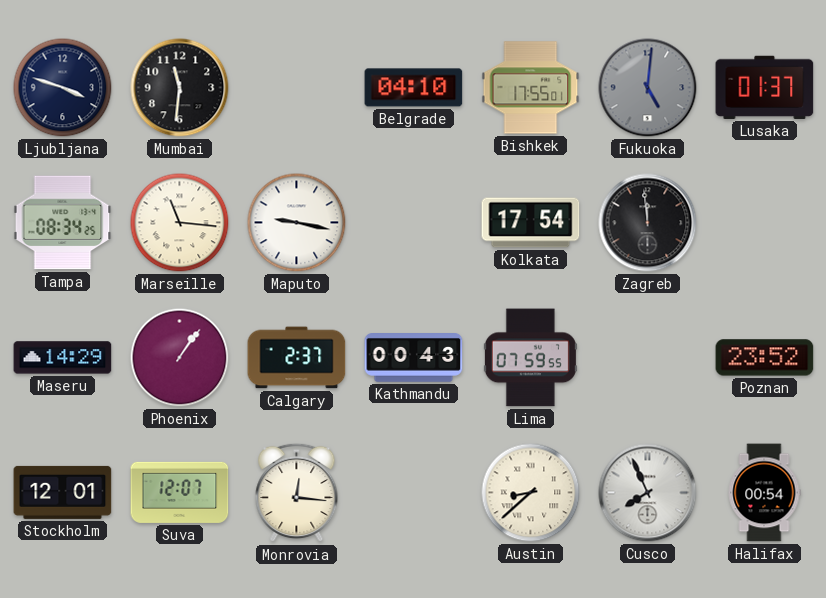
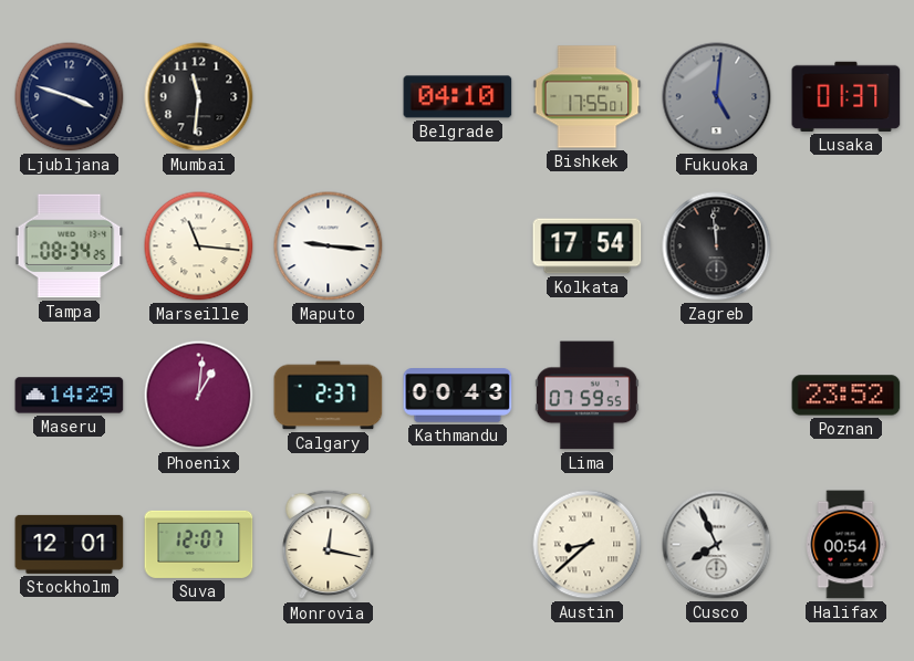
Maputo: 9:17 -> 9:16
Phoenix: 1:06 -> 1:01
Monrovia: 12:16 -> 12:17
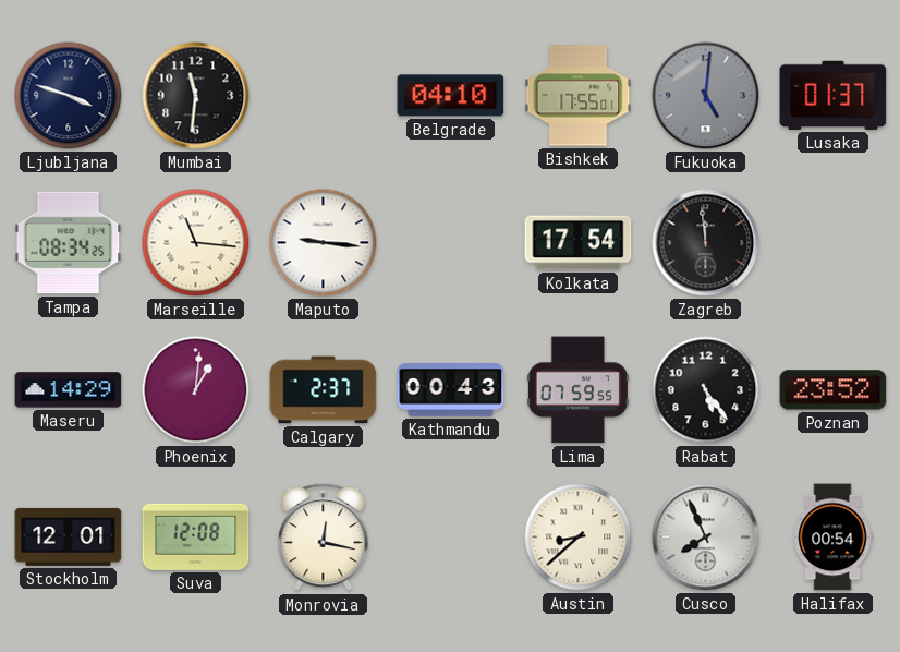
Rabat: none -> 5:24
Suva: 12:07 -> 12:08
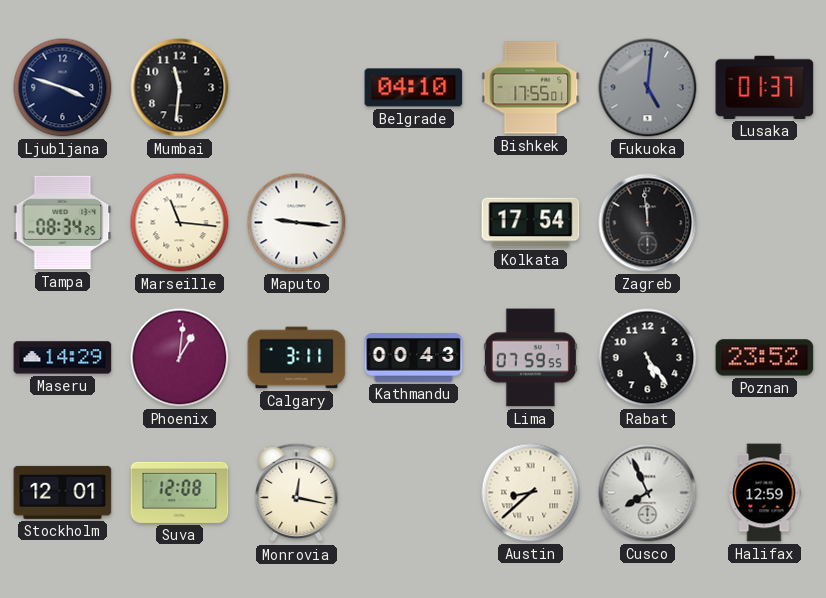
Calgary: 2:37 -> 3:11
Halifax: 00:54 -> 12:59
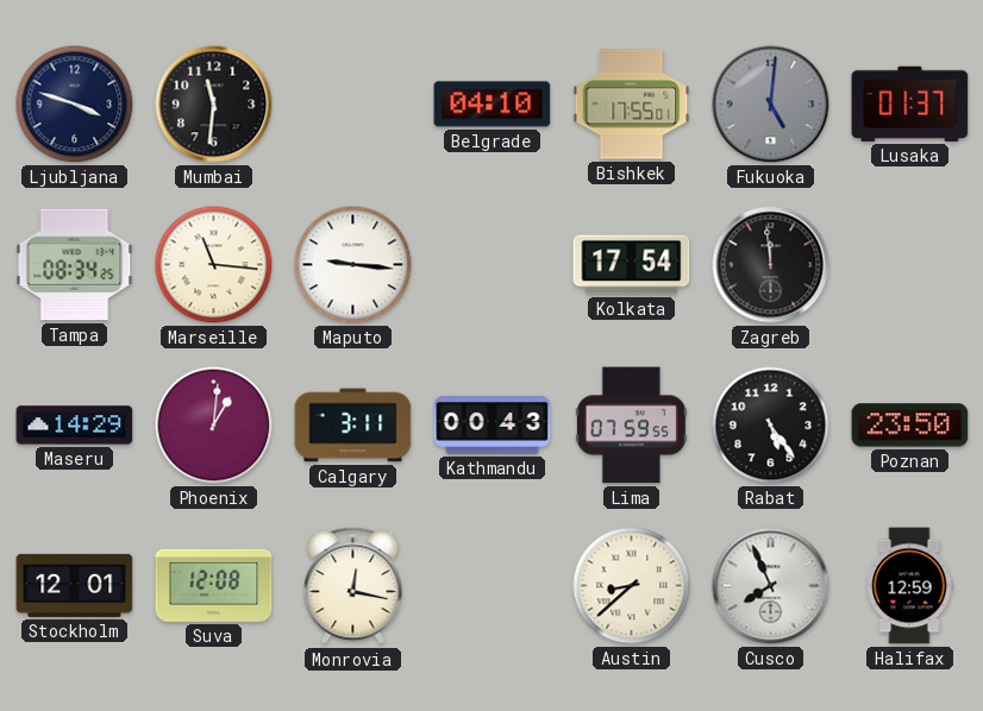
Poznan: 23:52 -> 23:50
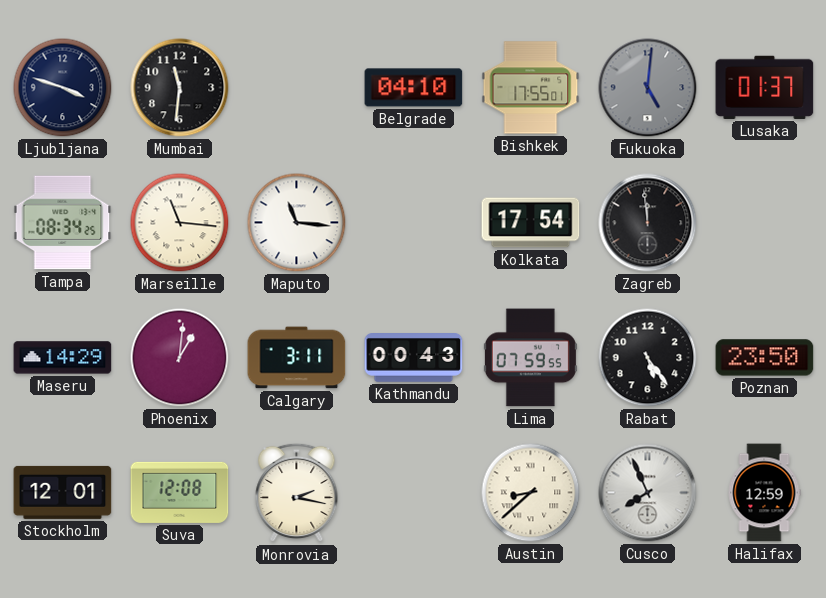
Maputo: 9:16 -> 11:16
Monrovia: 12:17 -> 2:17
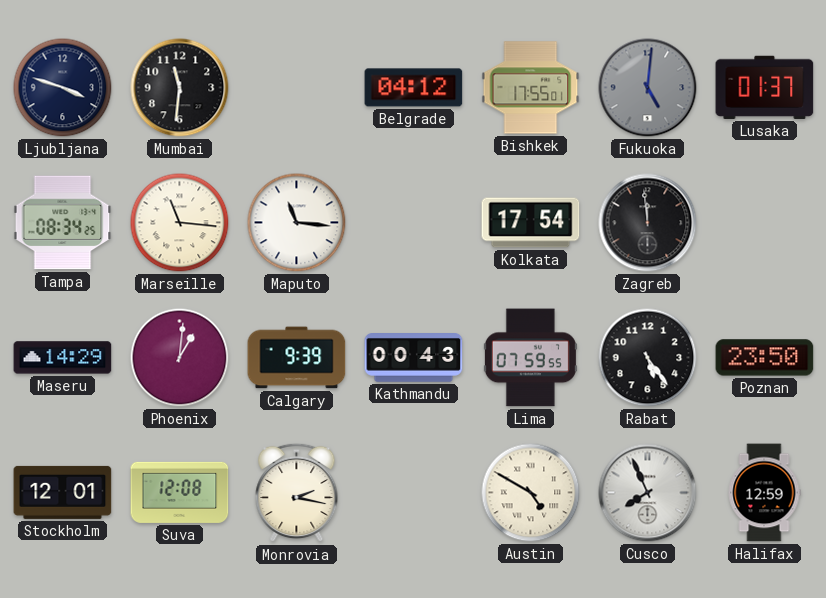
Belgrade: 04:10 -> 04:12
Calgary: 3:11 -> 9:39
Austin: 8:38 -> 4:50
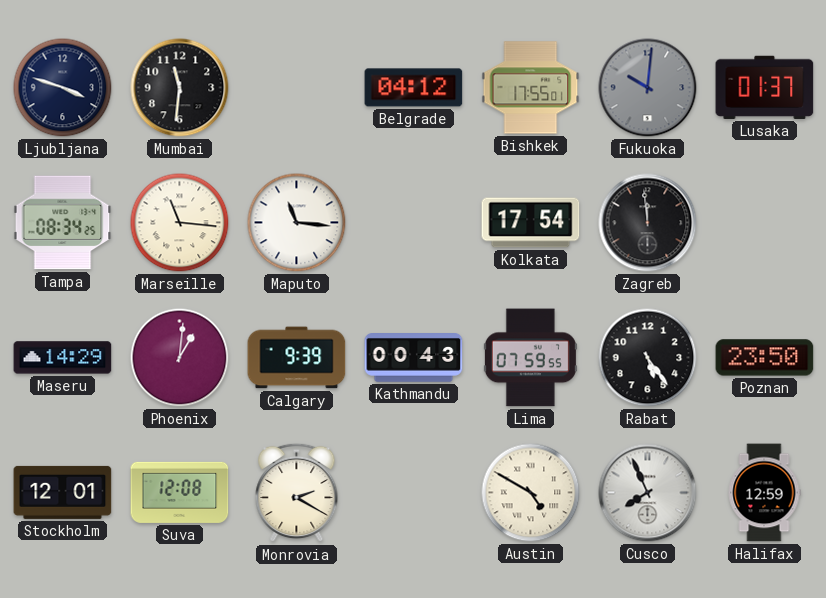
Fukuoka: 5:01 -> 10:01
Monrovia: 2:17 -> 2:20
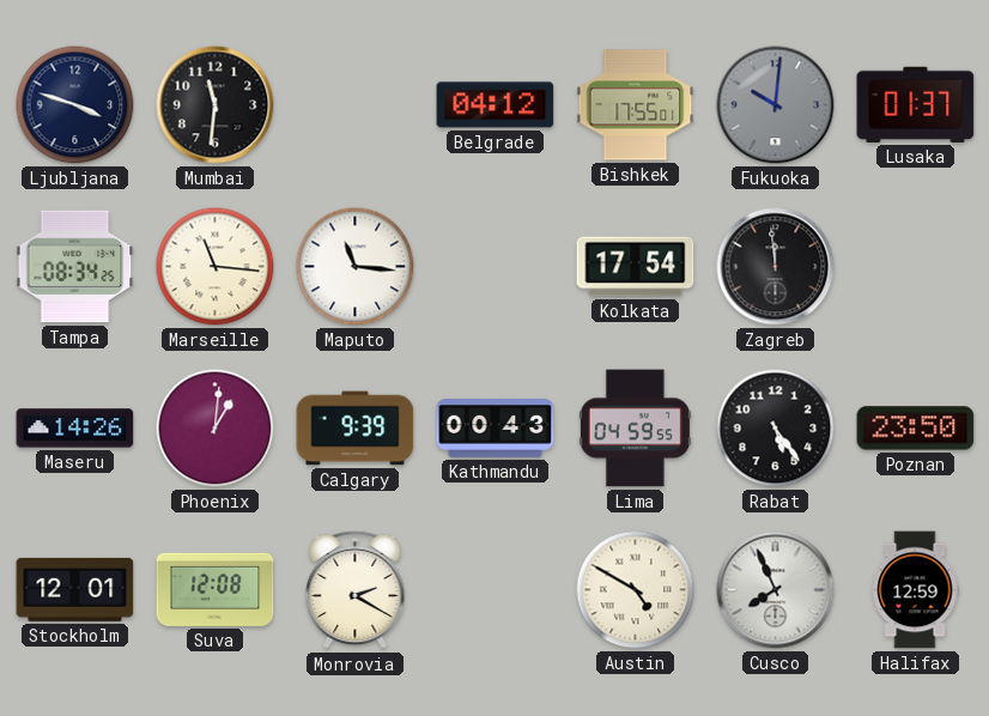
Maseru: 14:29 -> 14:26
Lima: 07:59 -> 04:59
